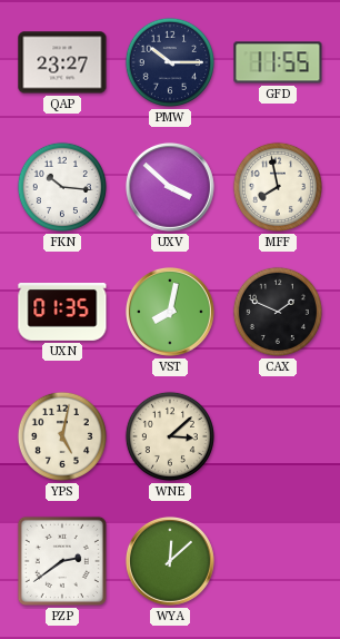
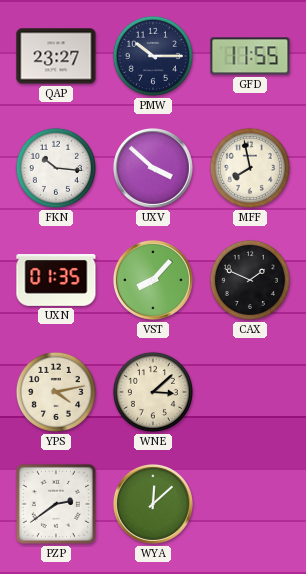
VST: 8:02 -> 8:07
YPS: 5:02 -> 4:13
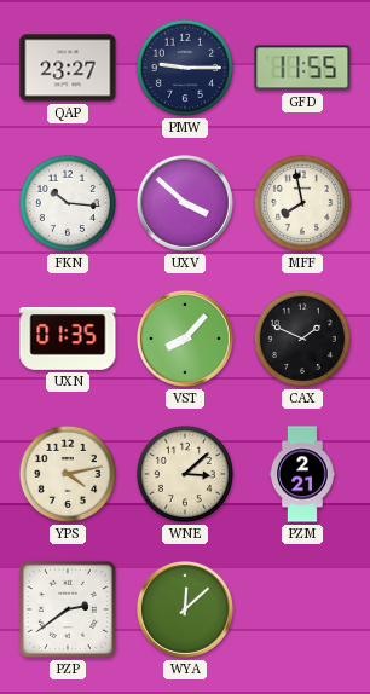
PMW: 10:15 -> 9:15
PZM: none -> 2:21
